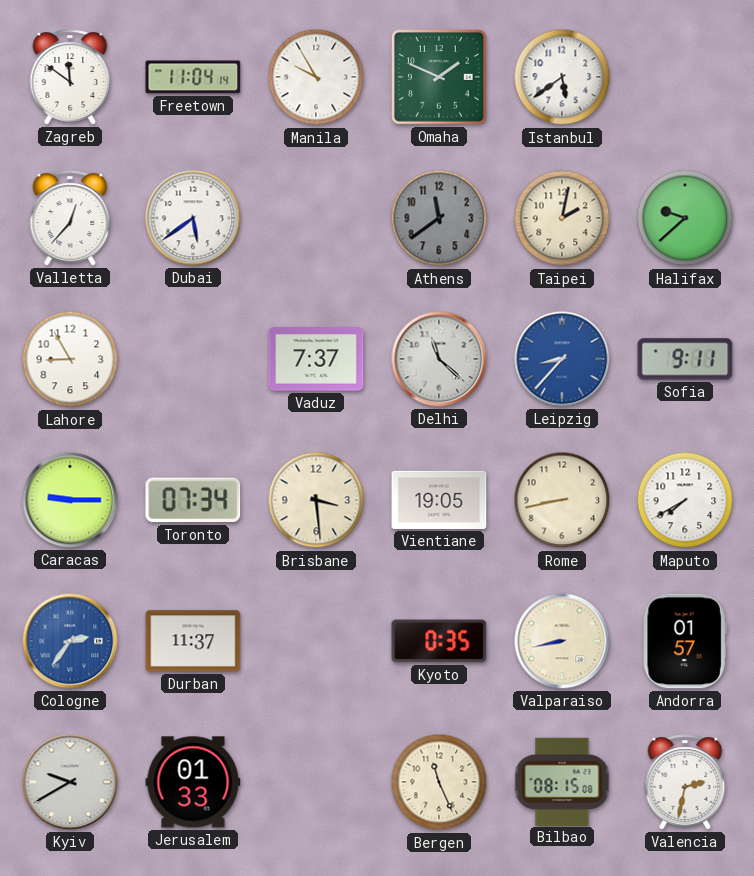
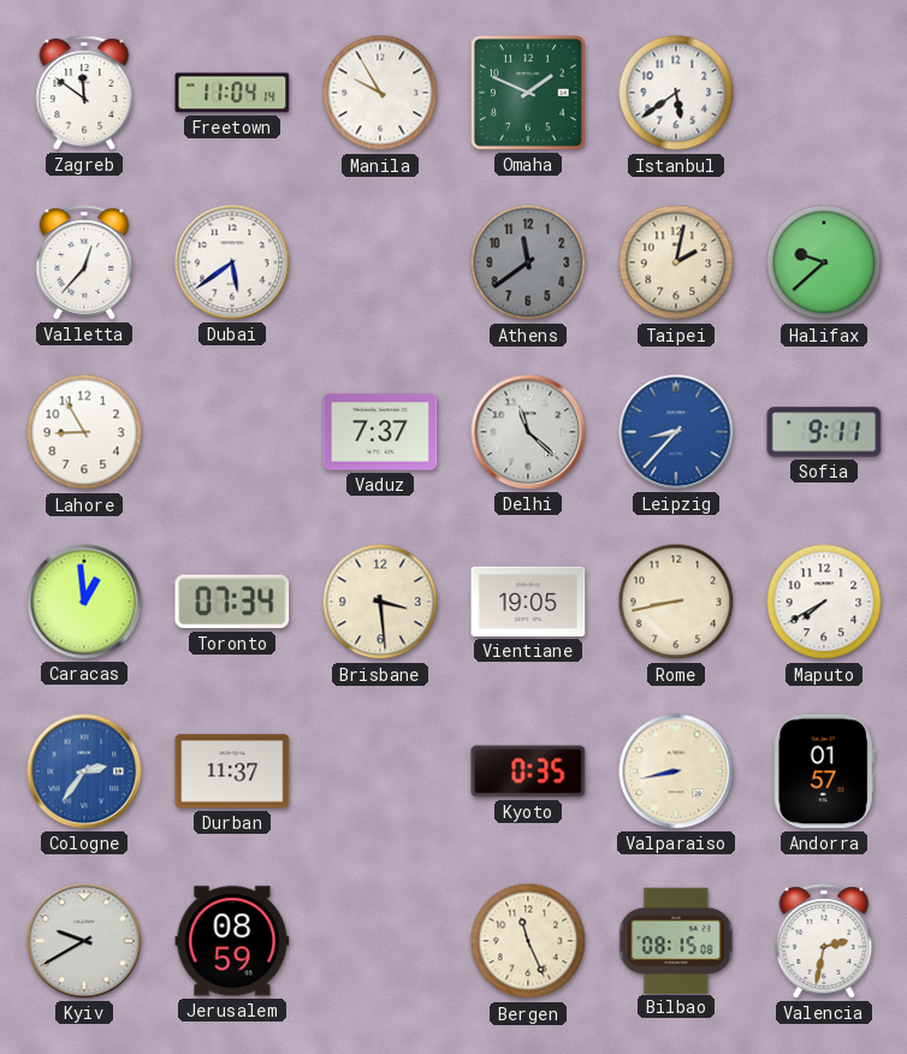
Caracas: 9:15 -> 12:59
Jerusalem: 01:33 -> 08:59
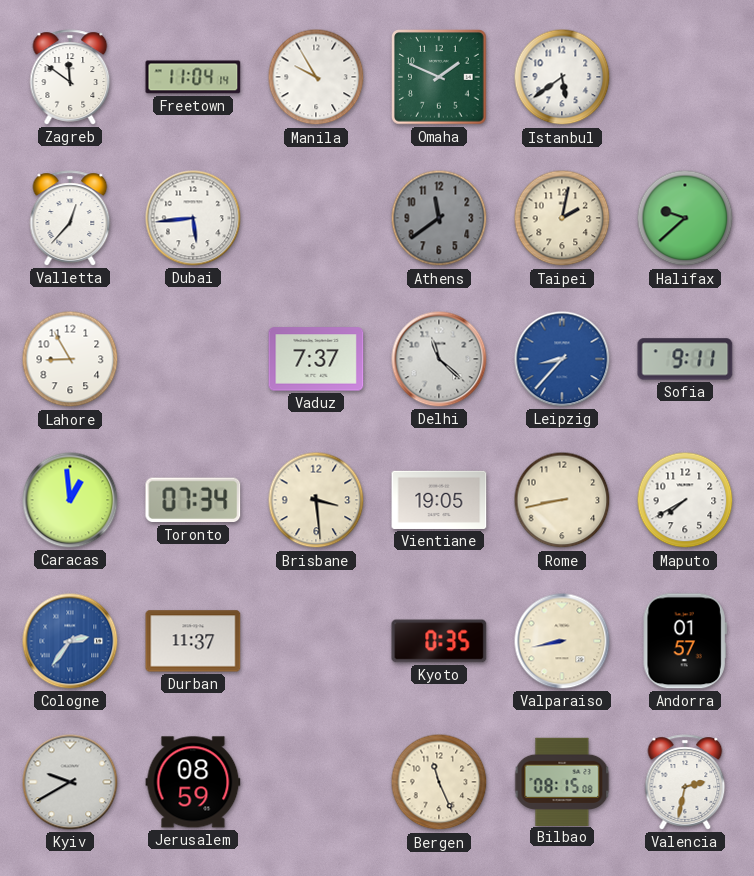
Dubai: 5:39 -> 5:44
